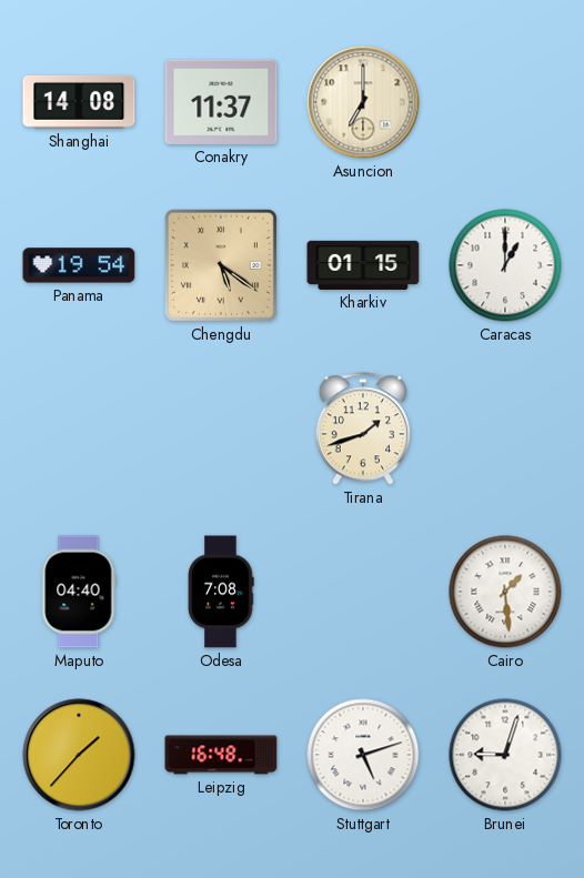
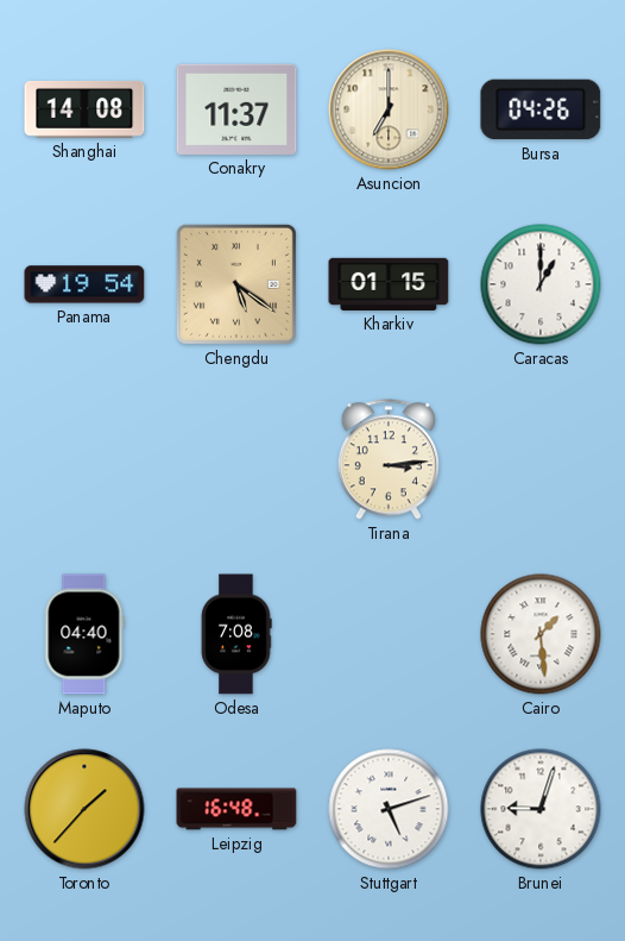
Bursa: none -> 04:26
Tirana: 1:42 -> 3:14
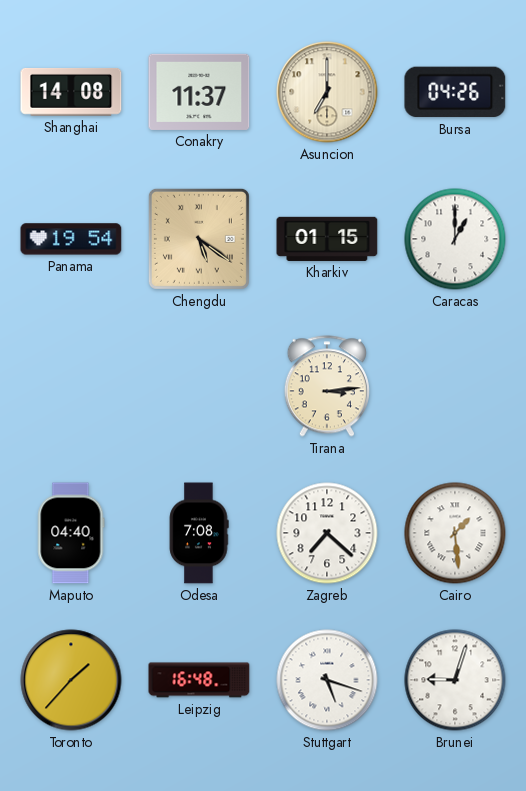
Zagreb: none -> 7:22
Stuttgart: 5:12 -> 5:18
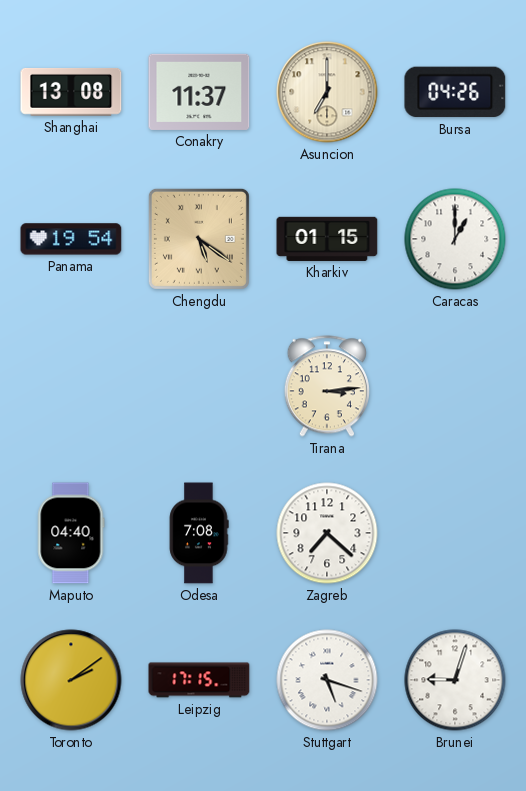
Shanghai: 14:08 -> 13:08
Cairo: 1:29 -> none
Toronto: 1:37 -> 2:09
Leipzig: 16:48 -> 17:15
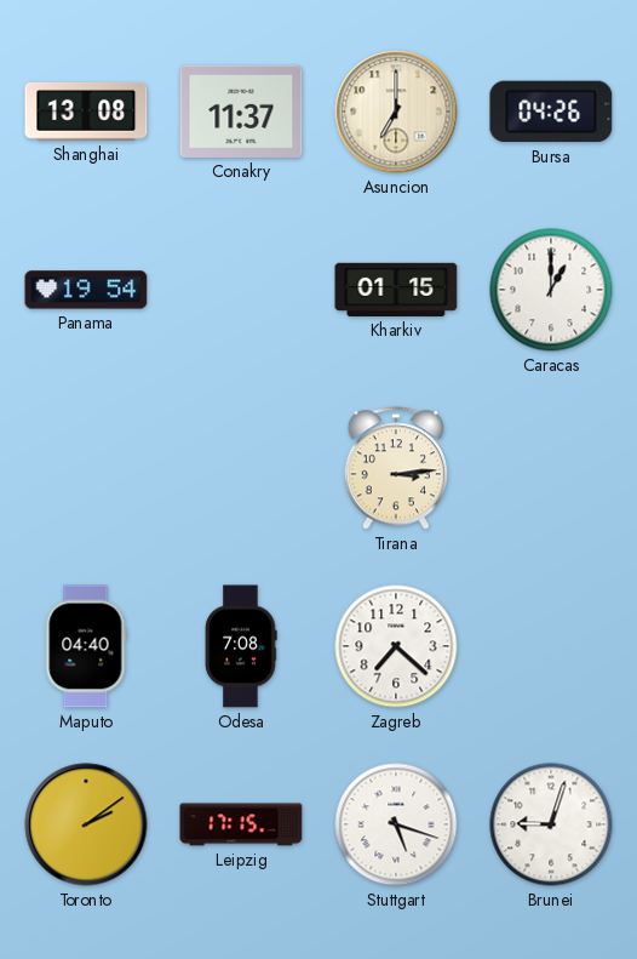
Chengdu: 5:21 -> none
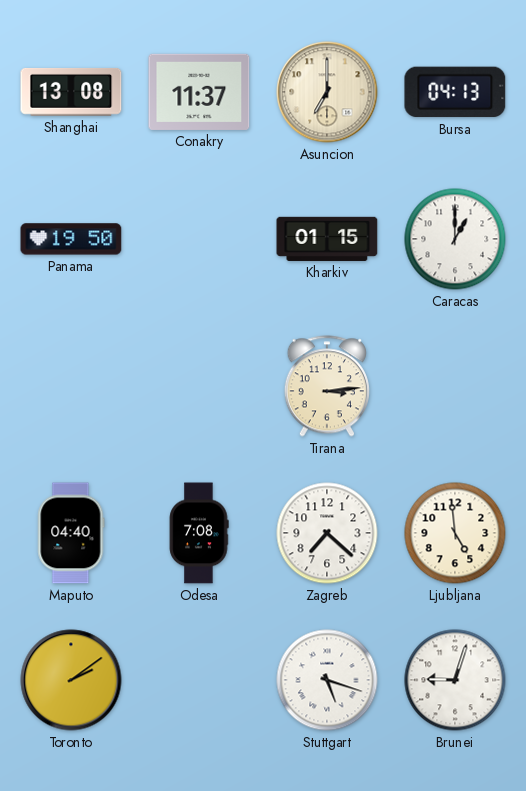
Bursa: 04:26 -> 04:13
Panama: 19:54 -> 19:50
Ljubljana: none -> 4:59
Leipzig: 17:15 -> none
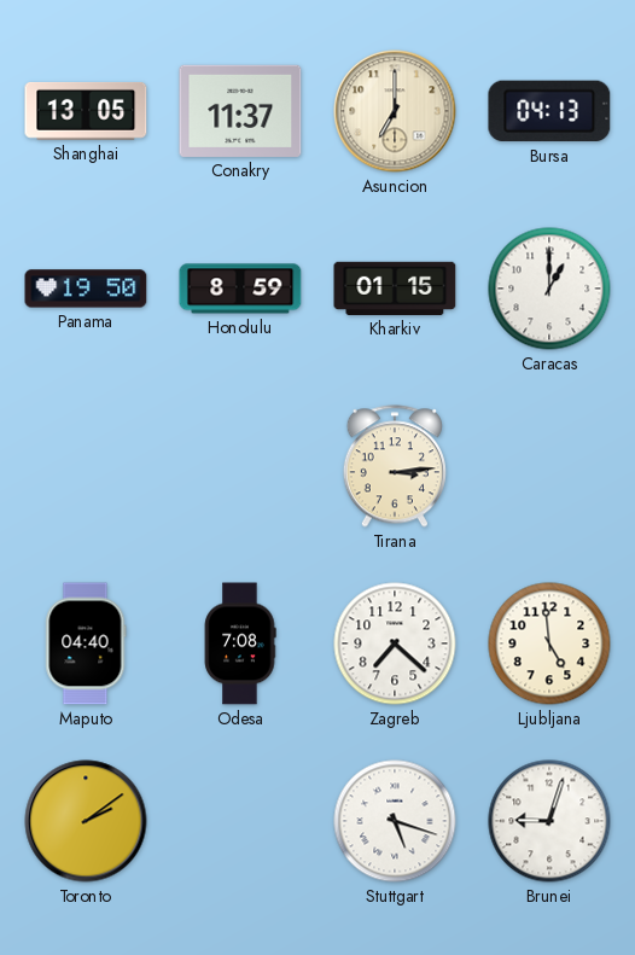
Shanghai: 13:08 -> 13:05
Honolulu: none -> 8:59
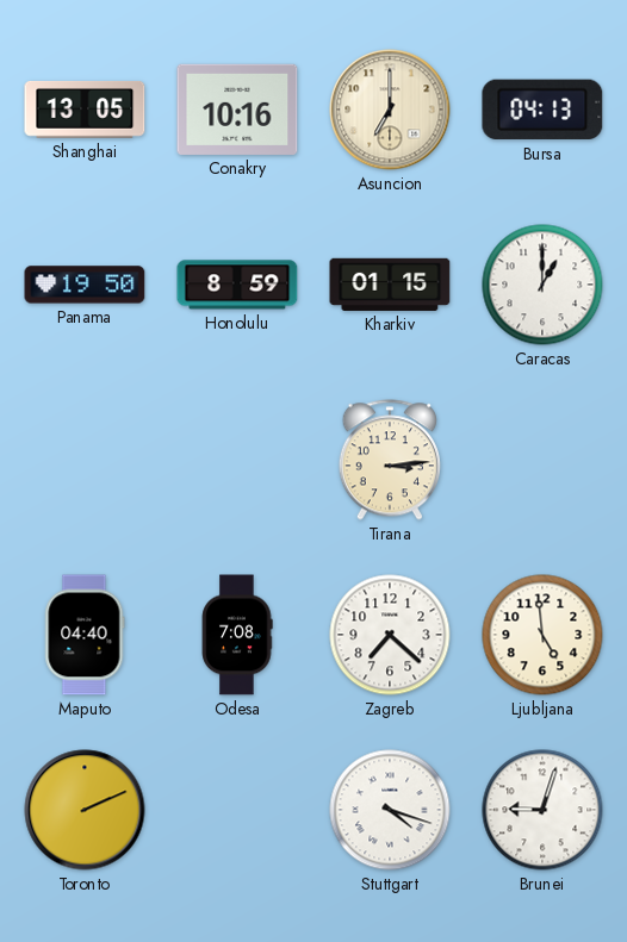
Conakry: 11:37 -> 10:16
Toronto: 2:09 -> 2:11
Stuttgart: 5:18 -> 4:18
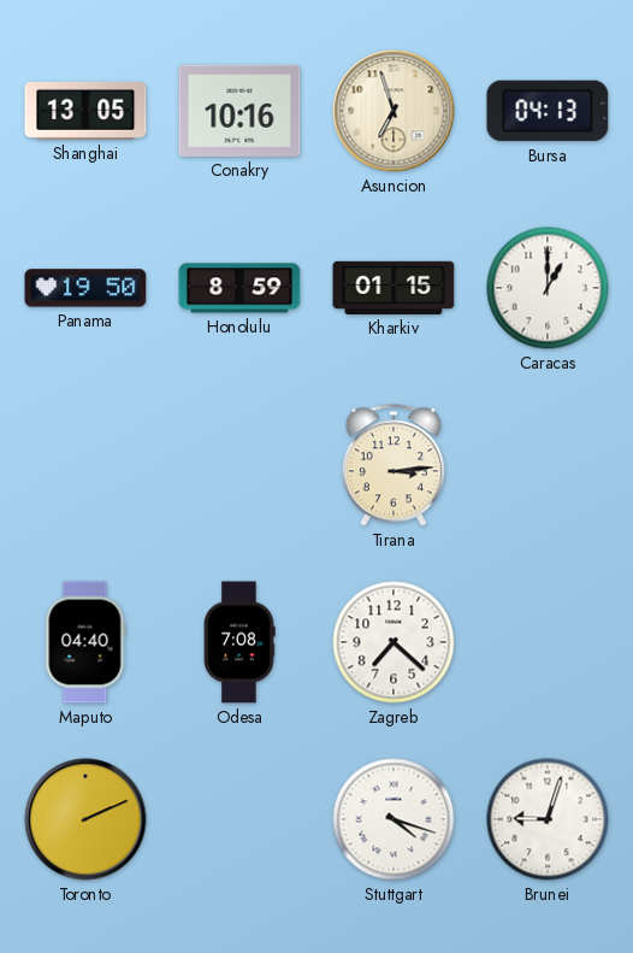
Asuncion: 7:00 -> 6:57
Ljubljana: 4:59 -> none
